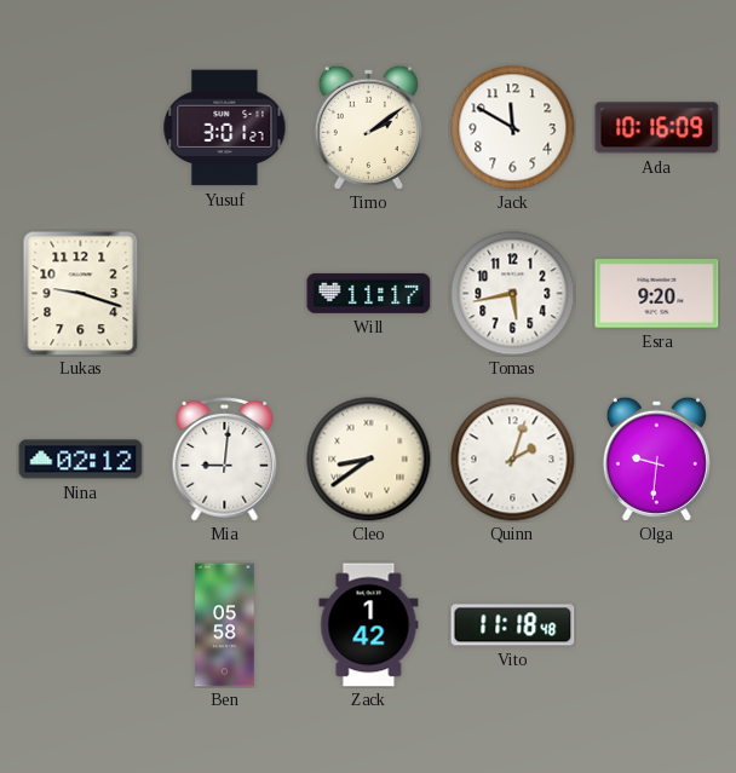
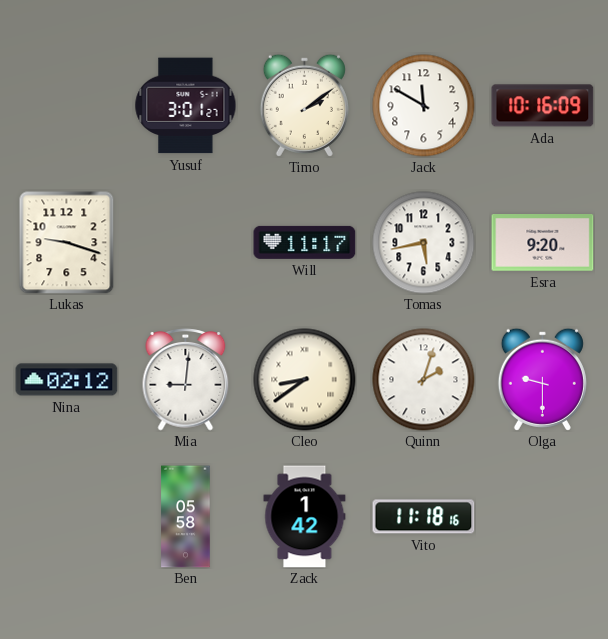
Olga: 9:31 -> 9:30
Vito: 11:18:48 -> 11:18:16
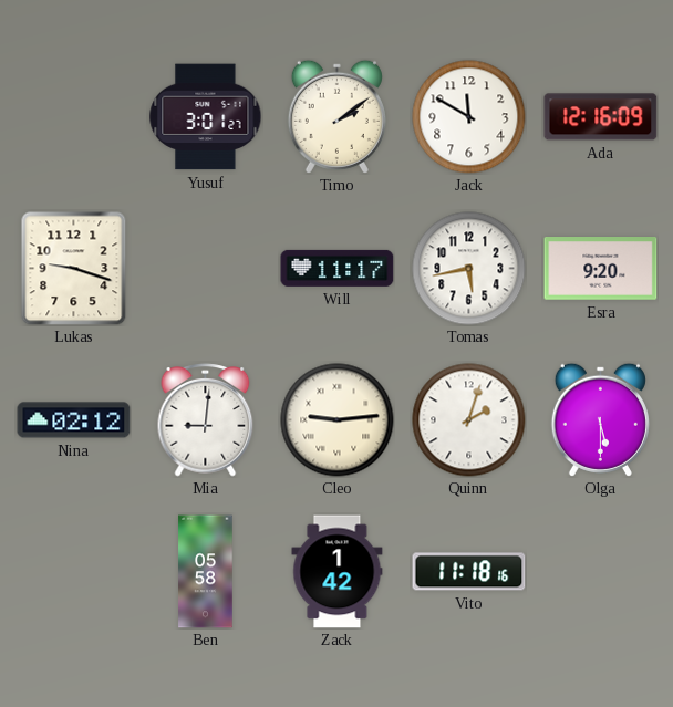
Ada: 10:16 -> 12:16
Cleo: 8:39 -> 9:14
Olga: 9:30 -> 5:30
